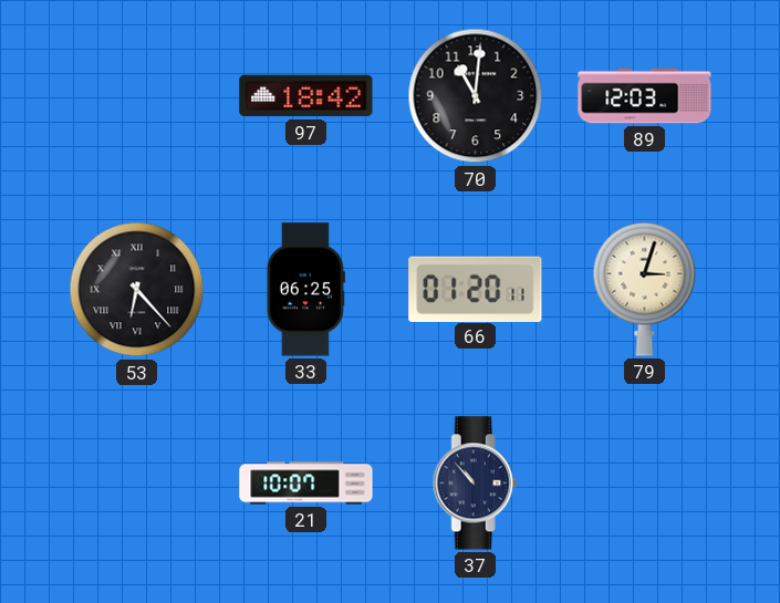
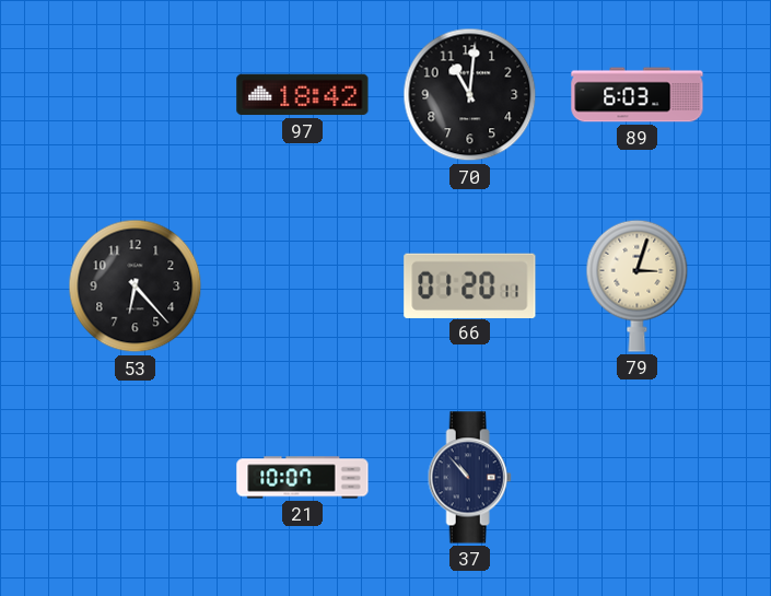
89: 12:03 -> 6:03
53 numerals: Roman -> Arabic
33: 06:25 -> none
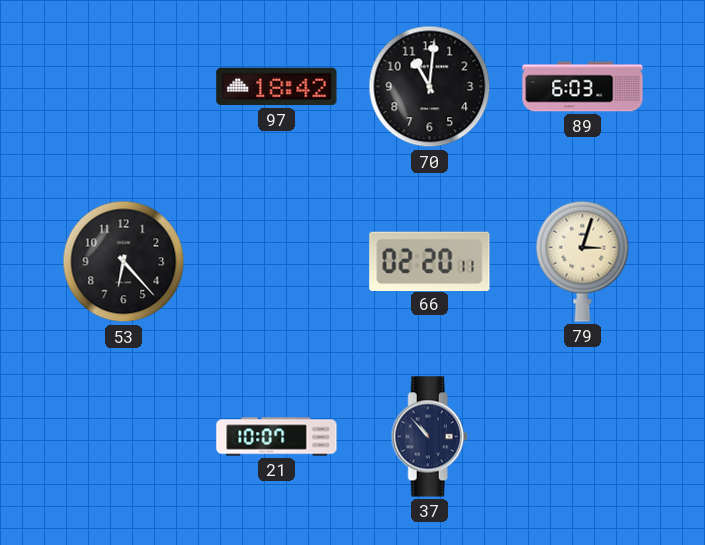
66: 01:20 -> 02:20
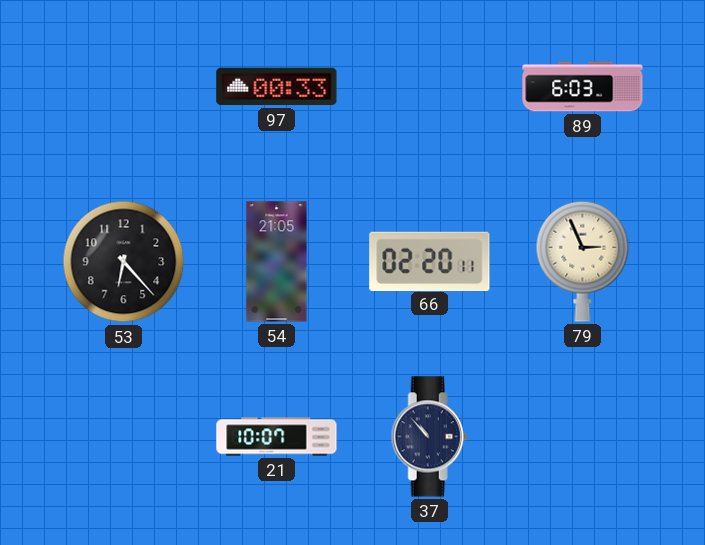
97: 18:42 -> 00:33
70: 11:01 -> none
54: none -> 21:05
79: 3:03 -> 2:56
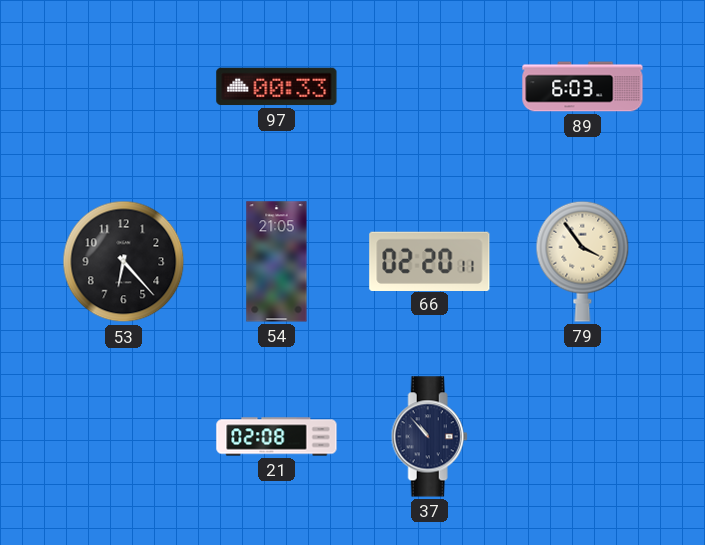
79: 2:56 -> 3:54
21: 10:07 -> 02:08
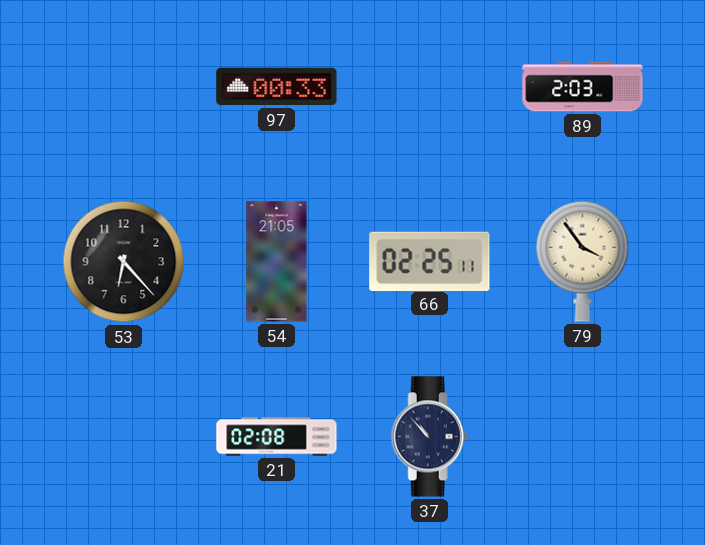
89: 6:03 -> 2:03
66: 02:20 -> 02:25
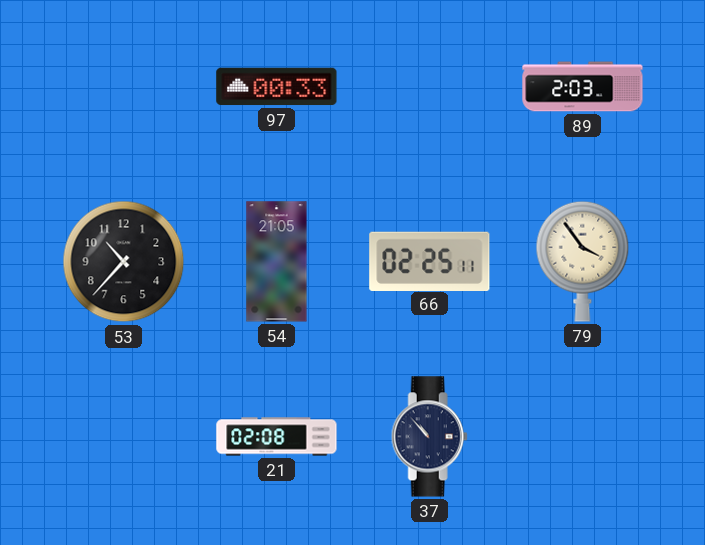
53: 6:23 -> 10:37
